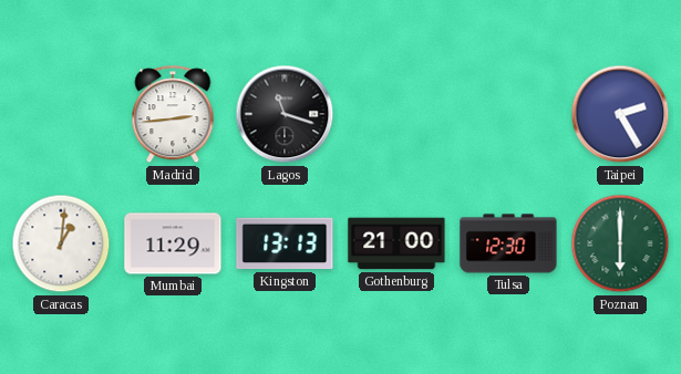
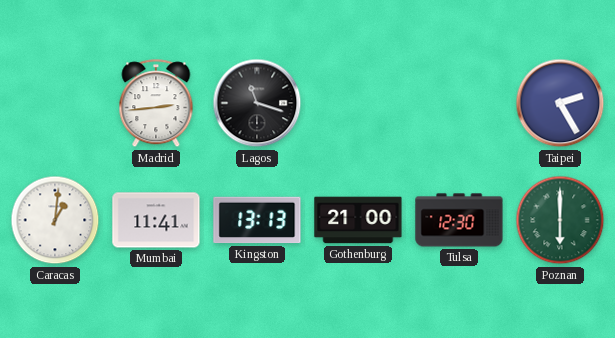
Mumbai: 11:29 -> 11:41
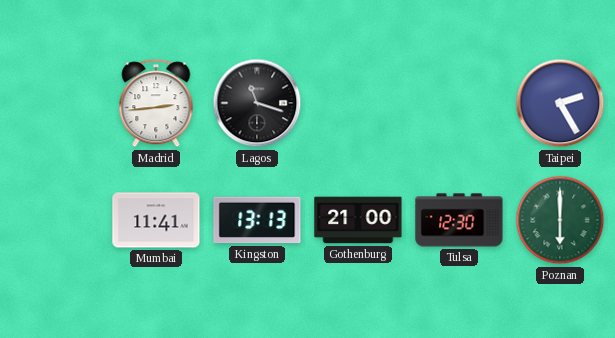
Caracas: 1:01 -> none
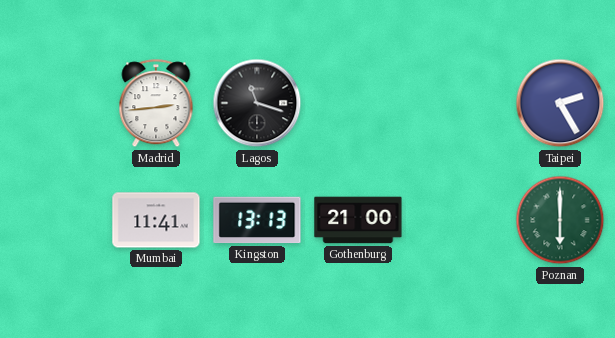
Tulsa: 12:30 -> none
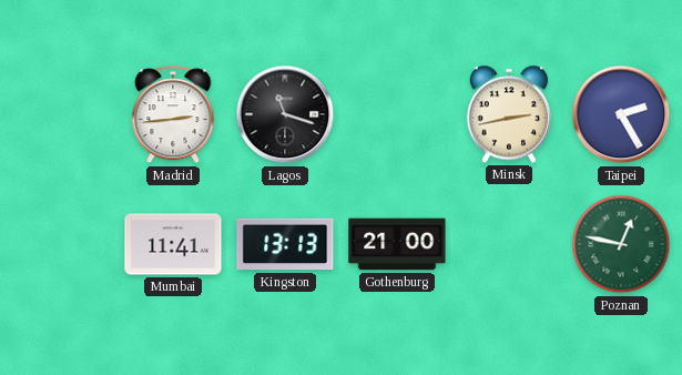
Minsk: none -> 2:43
Poznan: 6:00 -> 12:47
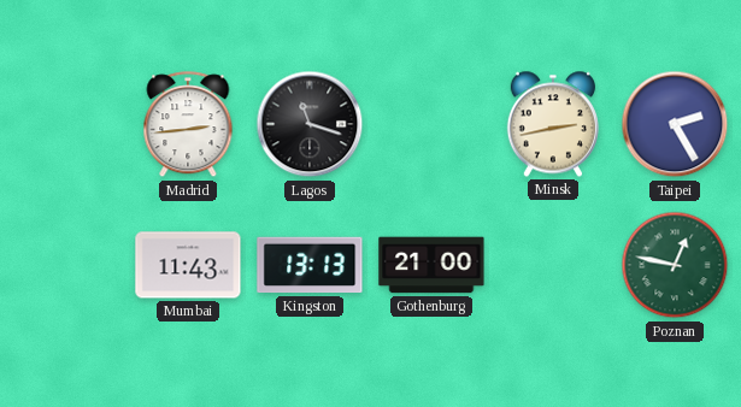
Mumbai: 11:41 -> 11:43
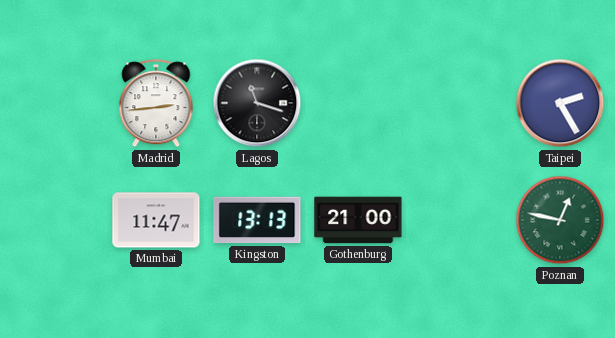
Minsk: 2:43 -> none
Mumbai: 11:43 -> 11:47
